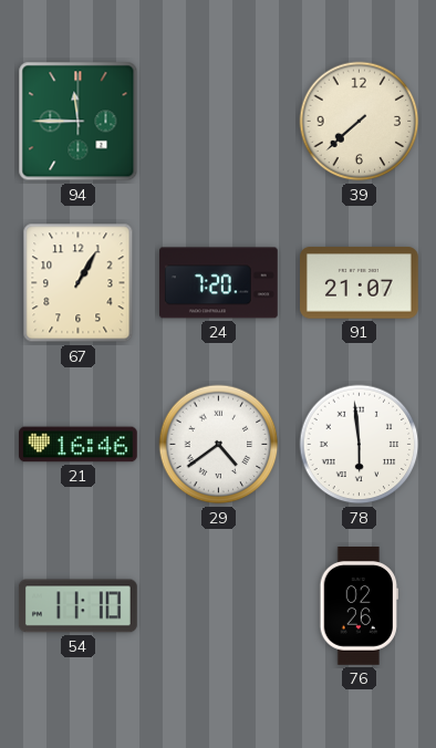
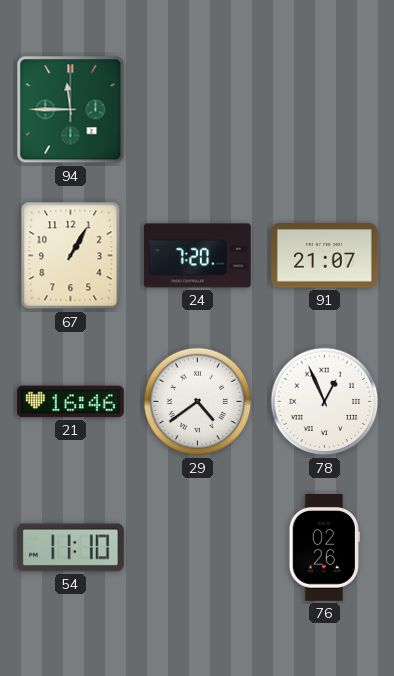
39: 7:38 -> none
78: 5:59 -> 12:56
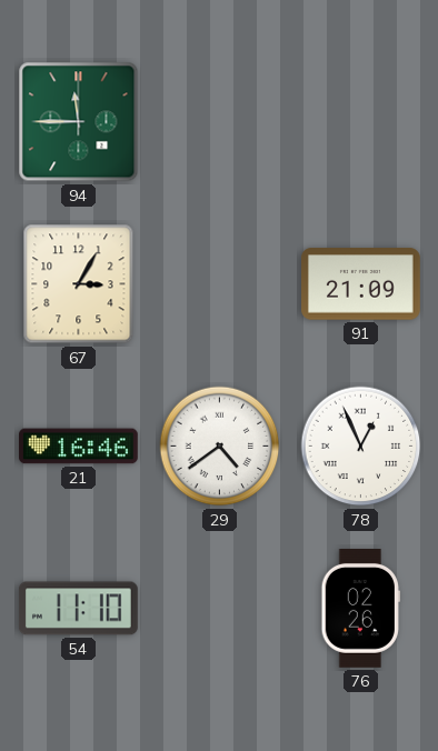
67: 1:05 -> 3:05
24: 7:20 -> none
91: 21:07 -> 21:09
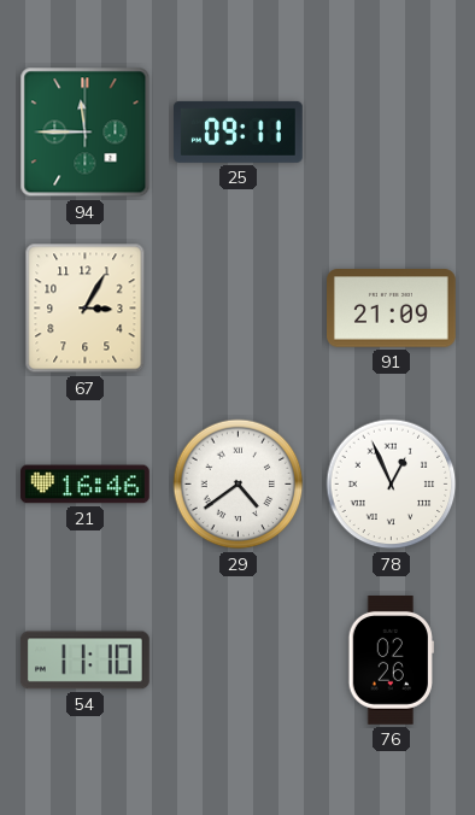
25: none -> 09:11
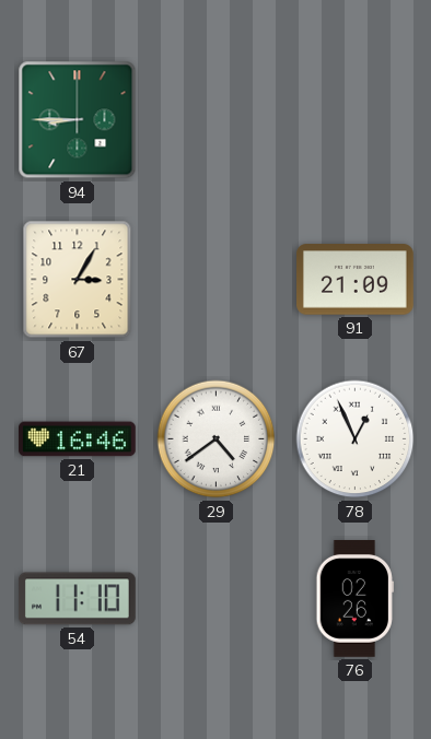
94: 11:45 -> 8:45
25: 09:11 -> none
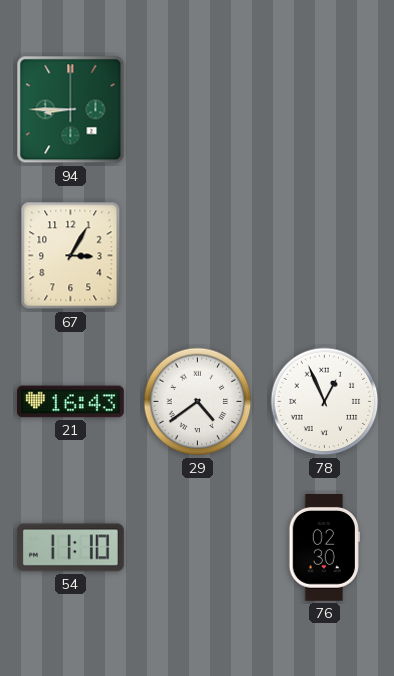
91: 21:09 -> none
21: 16:46 -> 16:43
76: 02:26 -> 02:30
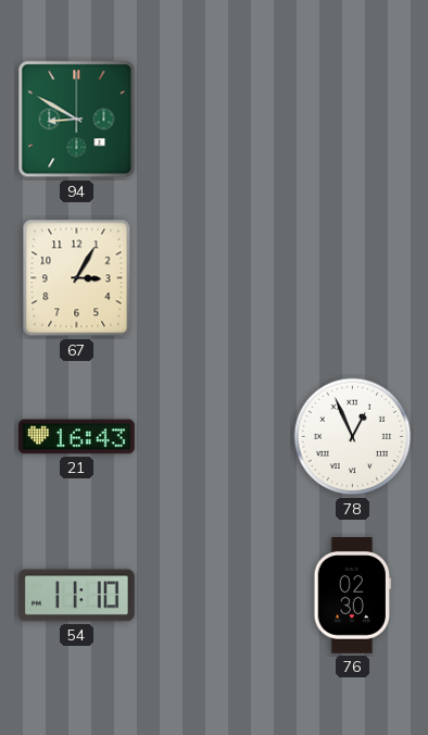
94: 8:45 -> 8:50
29: 4:39 -> none
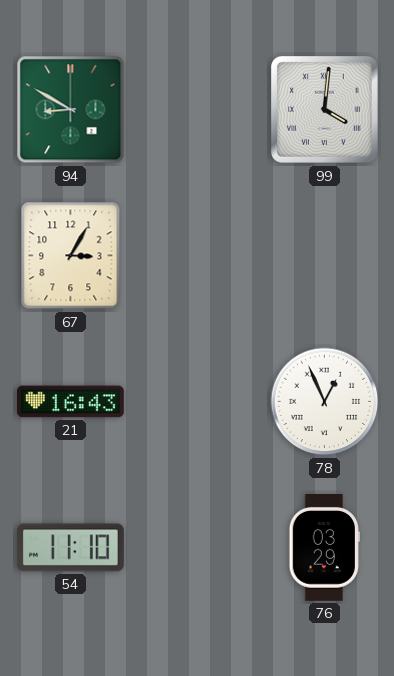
99: none -> 4:01
76: 02:30 -> 03:29
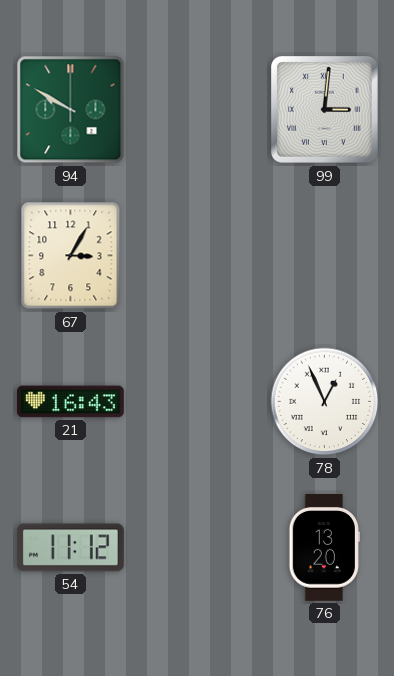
94: 8:50 -> 9:50
99: 4:01 -> 3:01
54: 11:10 -> 11:12
76: 03:29 -> 13:20
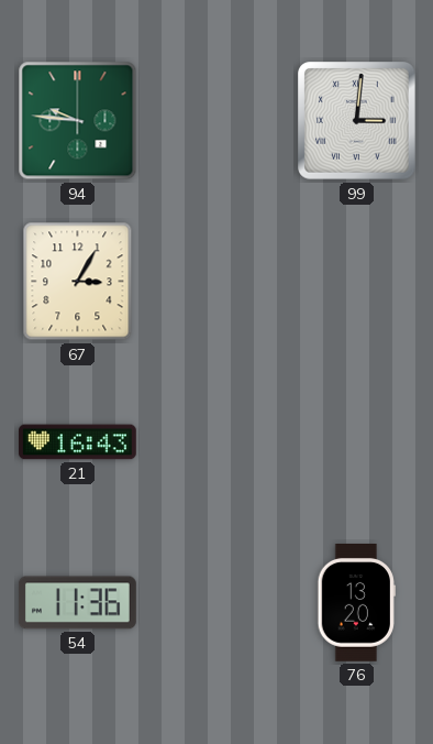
94: 9:50 -> 9:46
78: 12:56 -> none
54: 11:12 -> 11:36
